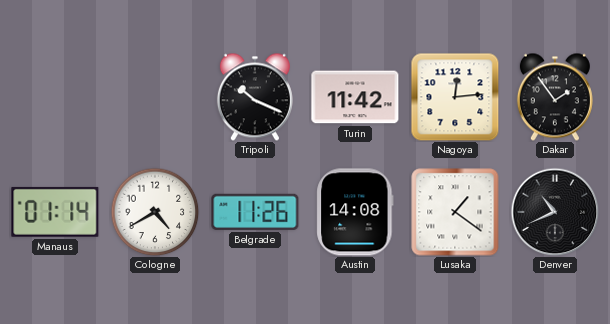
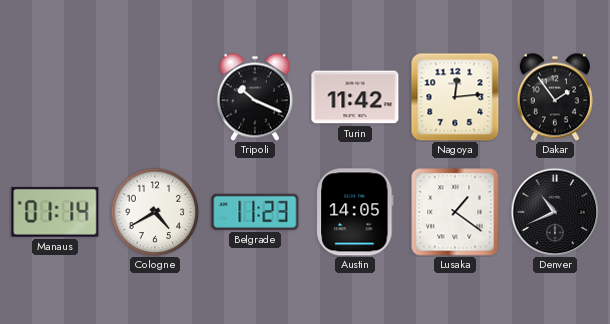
Belgrade: 11:26 -> 11:23
Austin: 14:08 -> 14:05
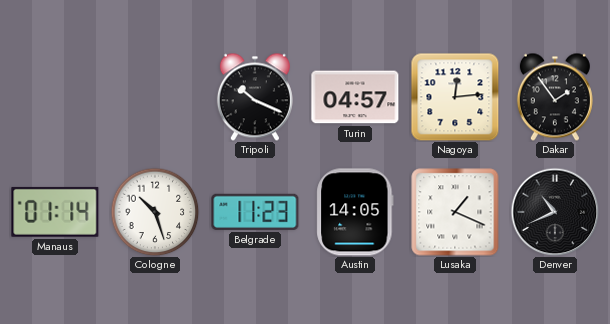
Turin: 11:42 -> 04:57
Cologne: 4:40 -> 10:27
Lusaka: 1:21 -> 1:19
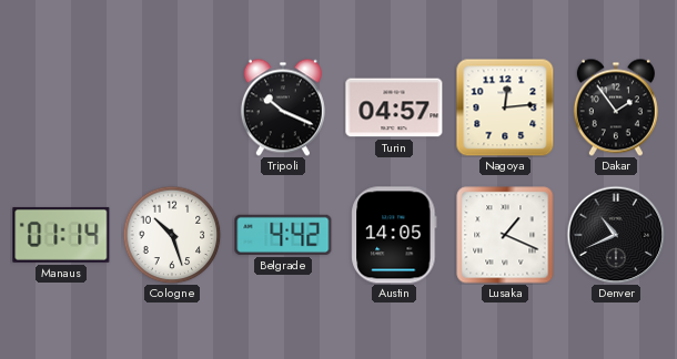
Belgrade: 11:23 -> 4:42
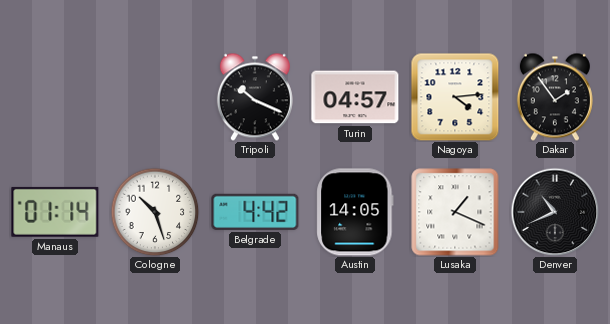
Nagoya: 12:14 -> 4:14
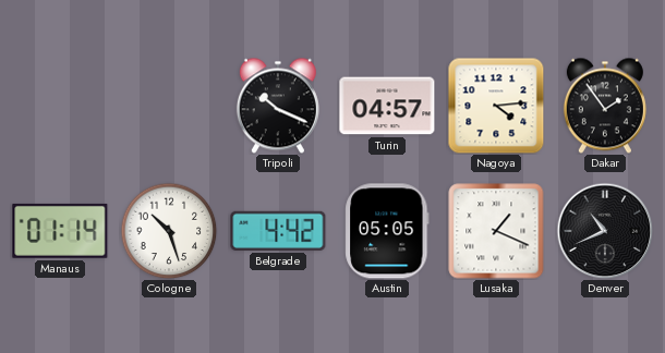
Austin: 14:05 -> 05:05
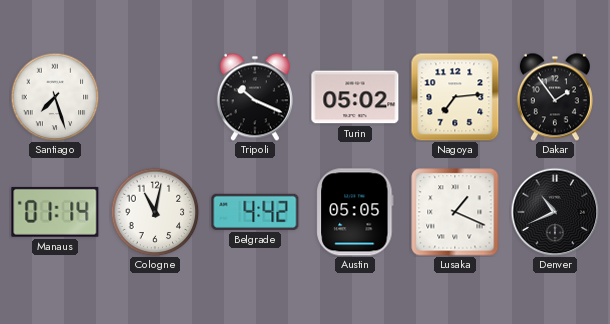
Santiago: none -> 7:27
Turin: 04:57 -> 05:02
Nagoya: 4:14 -> 7:14
Cologne: 10:27 -> 11:02
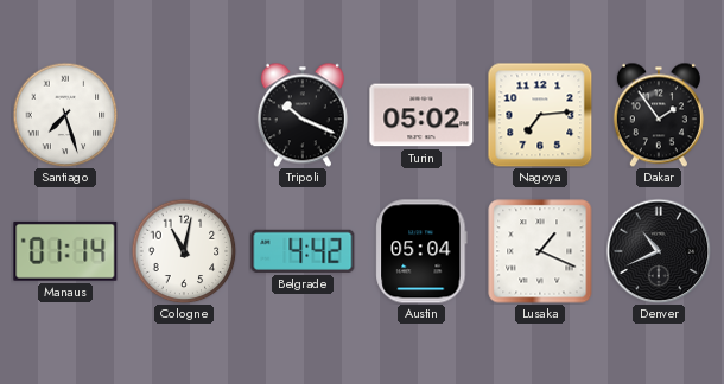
Austin: 05:05 -> 05:04
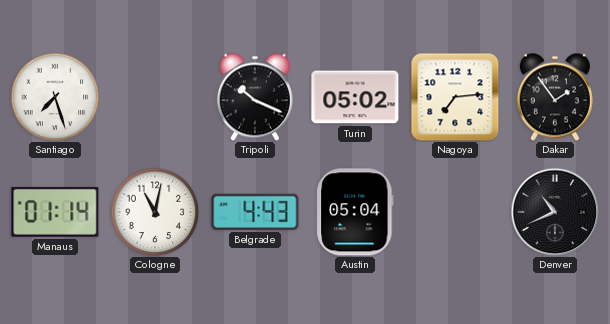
Belgrade: 4:42 -> 4:43
Lusaka: 1:19 -> none
